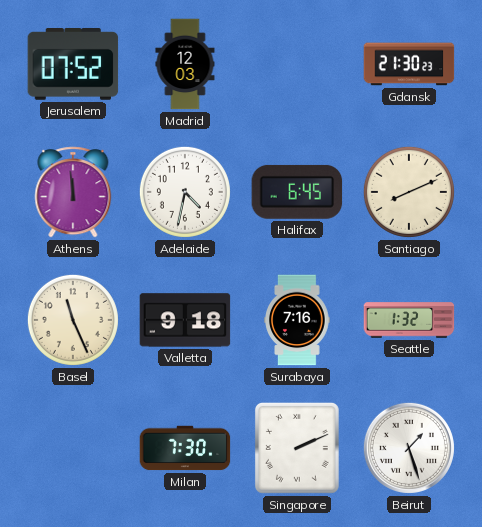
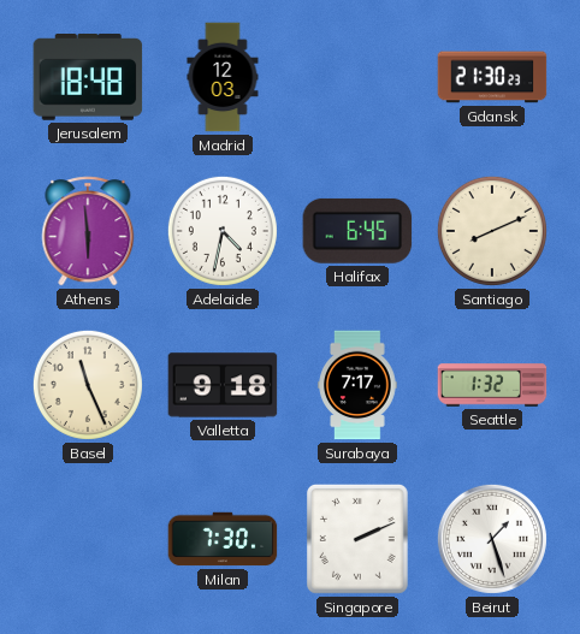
Jerusalem: 07:52 -> 18:48
Athens: 11:59 -> 5:59
Surabaya: 7:16 -> 7:17
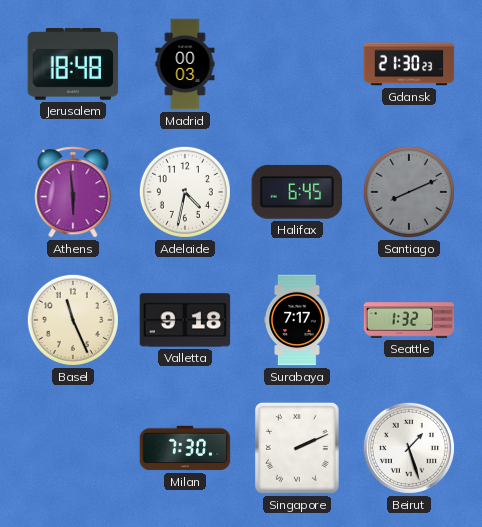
Madrid: 12:03 -> 00:03
Santiago dial: cream -> grey
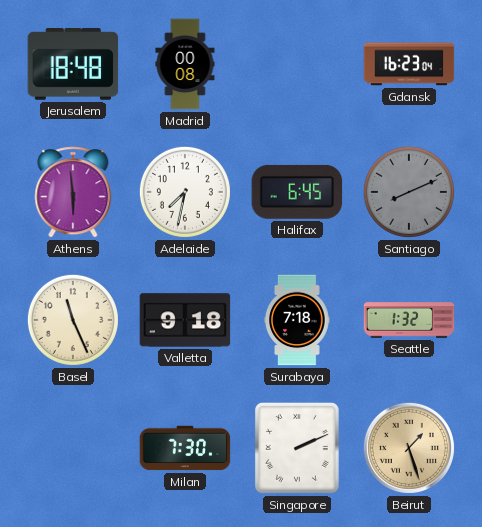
Madrid: 00:03 -> 00:08
Gdansk: 21:30 -> 16:23
Adelaide: 4:32 -> 7:32
Surabaya: 7:17 -> 7:18
Beirut dial: white -> champagne
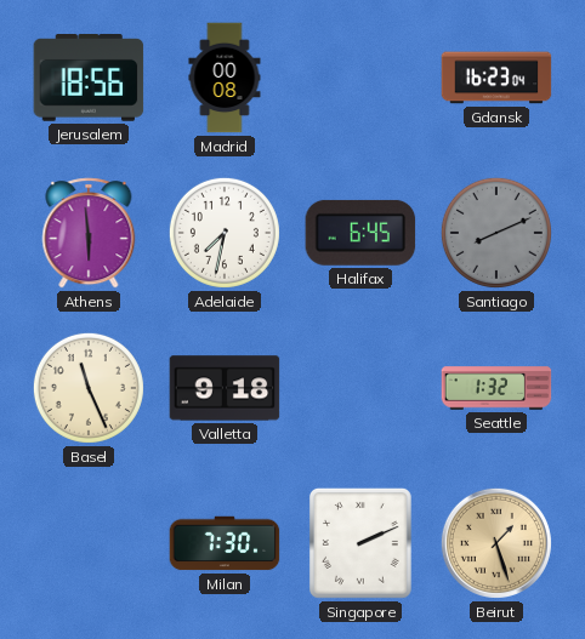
Jerusalem: 18:48 -> 18:56
Surabaya: 7:18 -> none
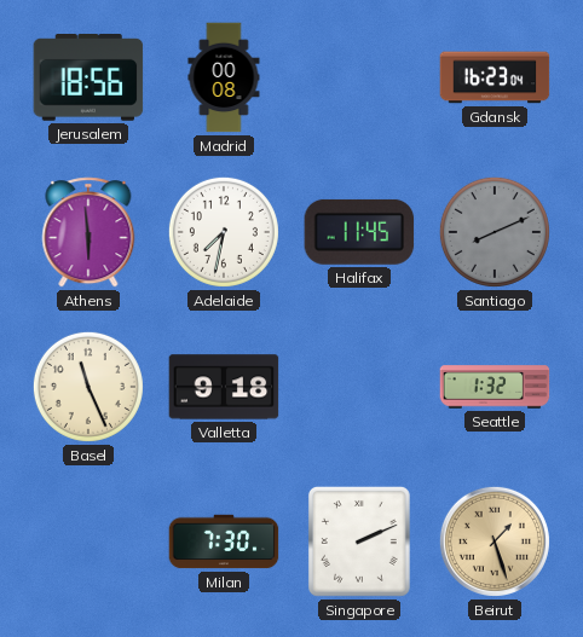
Halifax: 6:45 -> 11:45
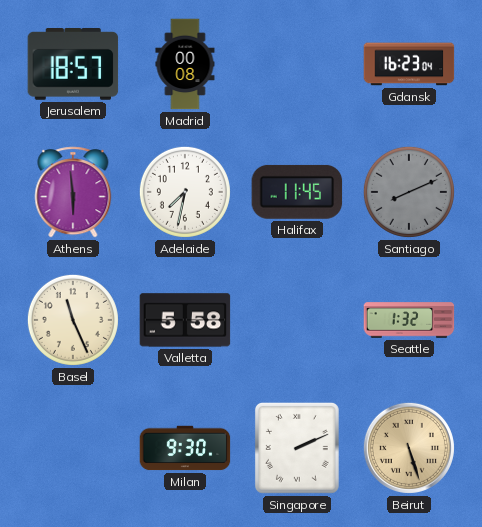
Jerusalem: 18:56 -> 18:57
Valletta: 9:18 -> 5:58
Milan: 7:30 -> 9:30
Beirut: 1:27 -> 5:27
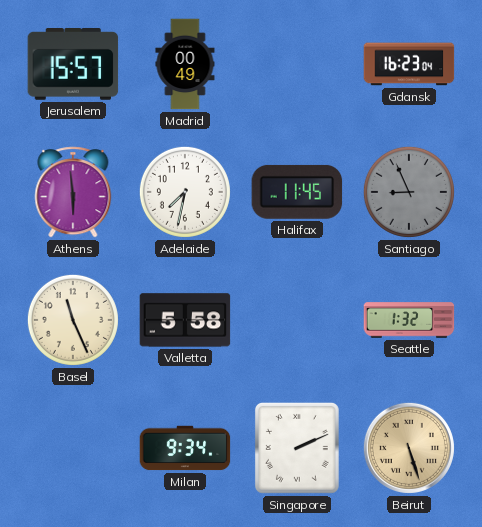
Jerusalem: 18:57 -> 15:57
Madrid: 00:08 -> 00:49
Santiago: 8:11 -> 8:56
Milan: 9:30 -> 9:34
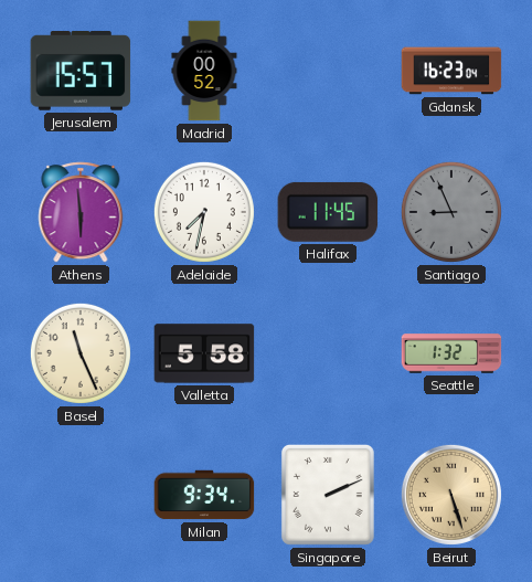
Madrid: 00:49 -> 00:52
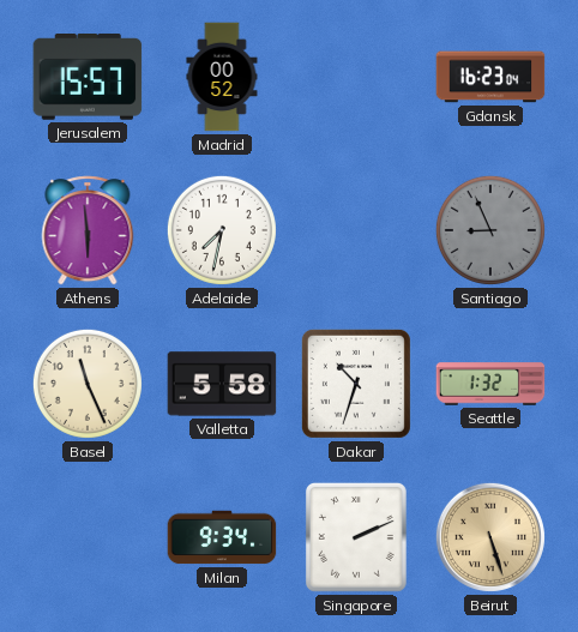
Halifax: 11:45 -> none
Dakar: none -> 10:33
